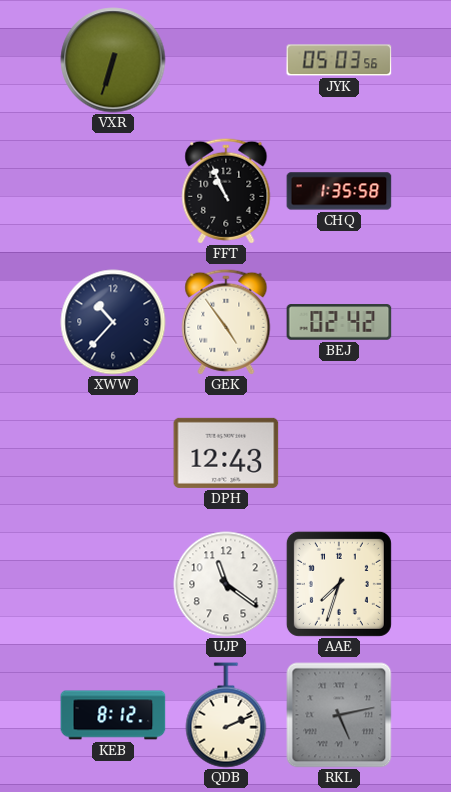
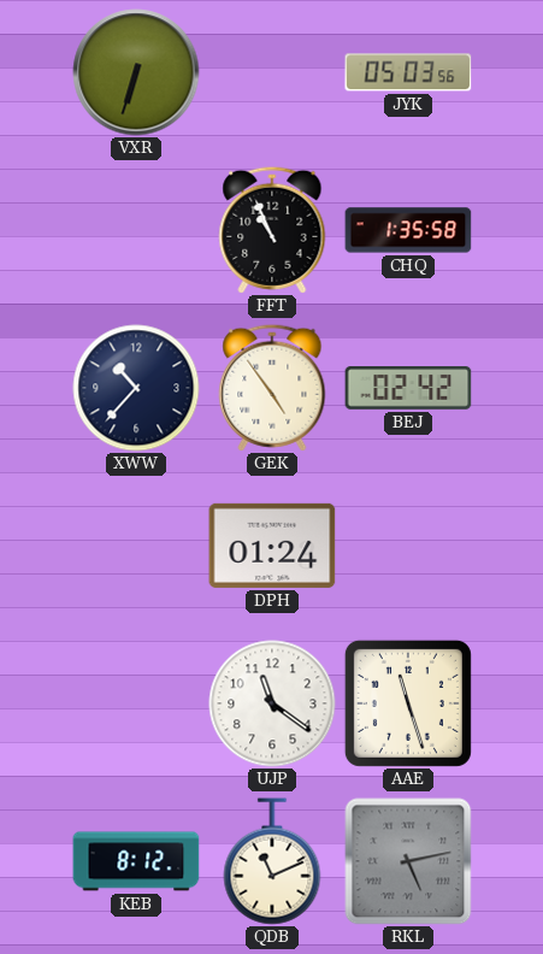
DPH: 12:43 -> 01:24
AAE: 7:33 -> 11:27
QDB: 2:11 -> 11:11
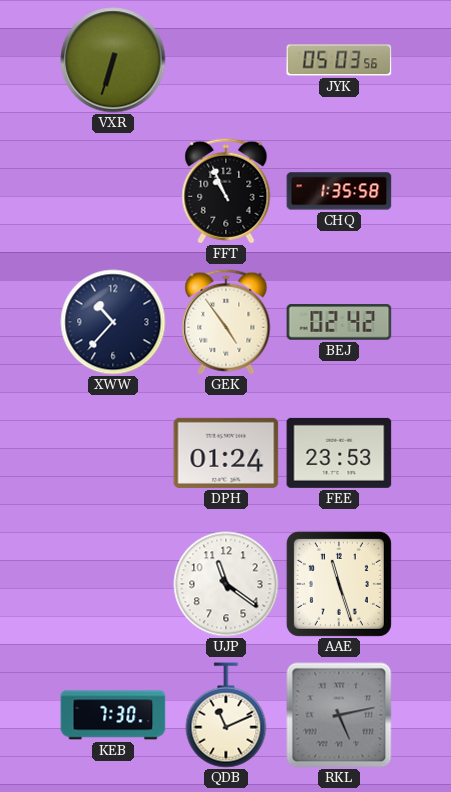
FEE: none -> 23:53
KEB: 8:12 -> 7:30
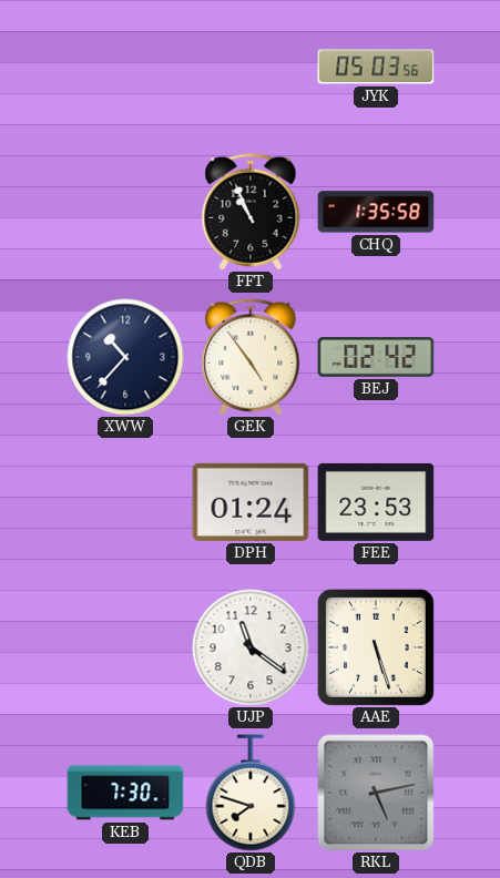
VXR: 6:33 -> none
AAE: 11:27 -> 5:27
QDB: 11:11 -> 7:48
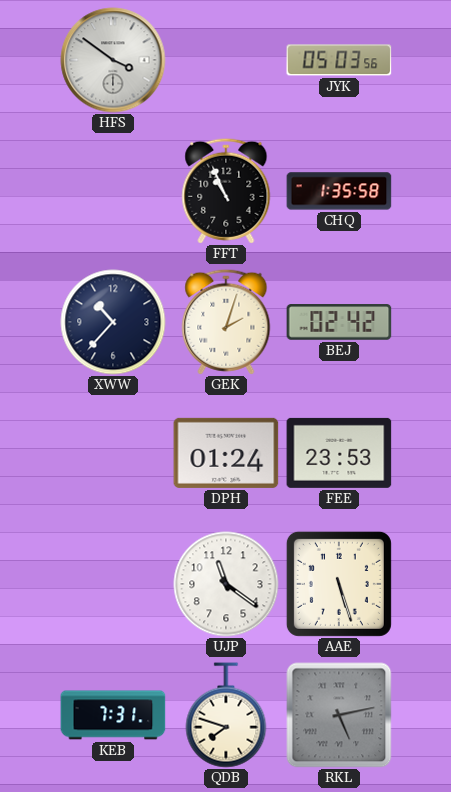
HFS: none -> 3:51
GEK: 4:54 -> 2:03
KEB: 7:30 -> 7:31
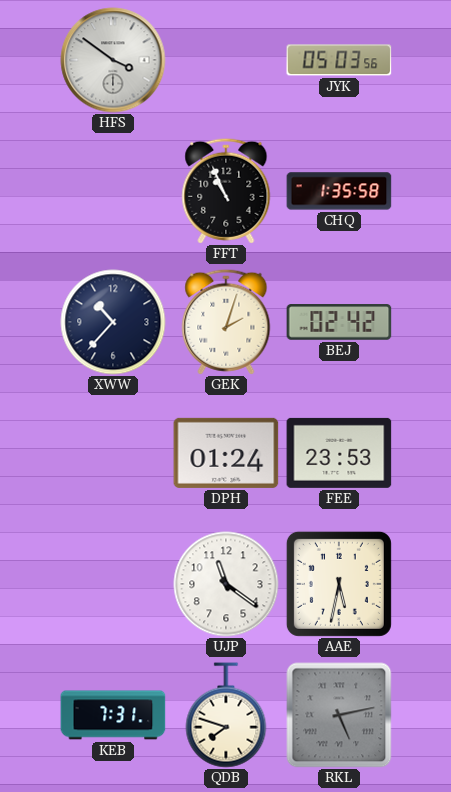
AAE: 5:27 -> 5:32
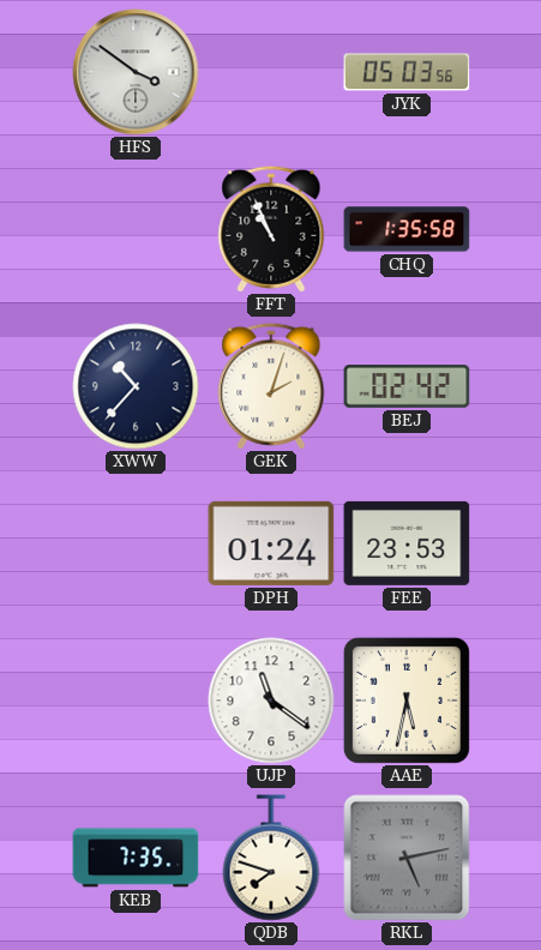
KEB: 7:31 -> 7:35
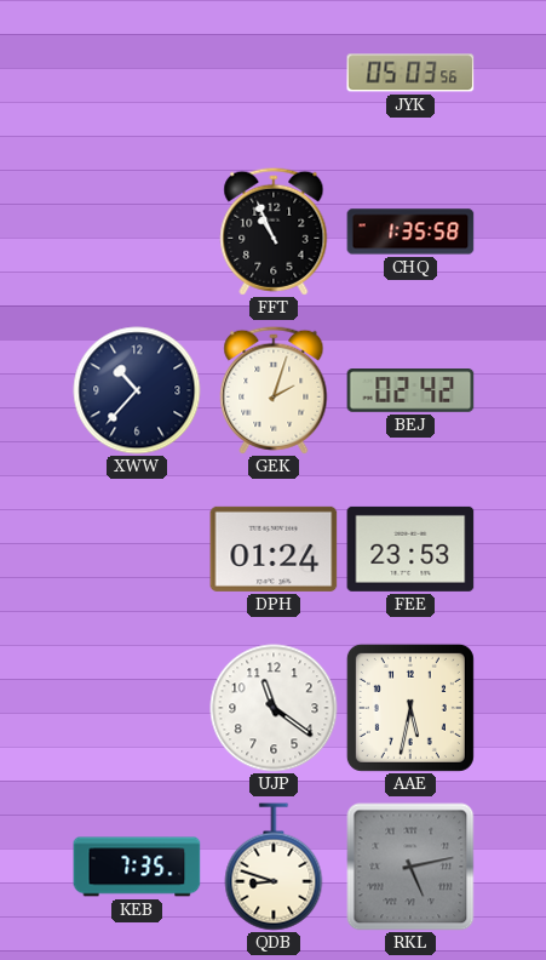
HFS: 3:51 -> none
QDB: 7:48 -> 8:48
